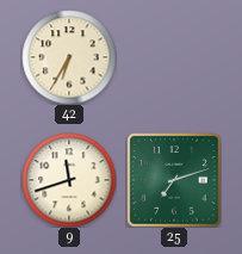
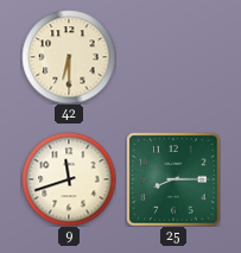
42: 6:35 -> 6:30
25: 7:12 -> 8:15
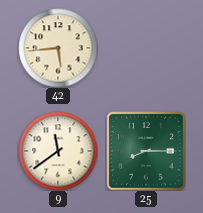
42: 6:30 -> 5:44
9: 11:42 -> 11:39
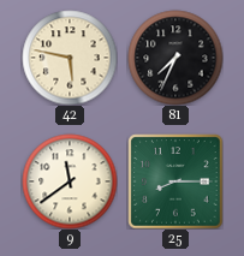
42: 5:44 -> 5:47
81: none -> 7:34
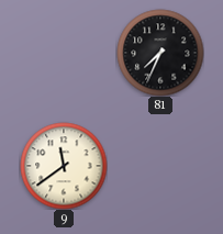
42: 5:47 -> none
25: 8:15 -> none
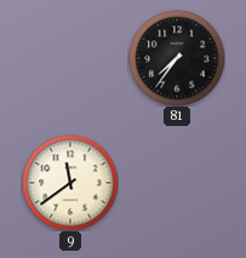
81: 7:34 -> 7:36
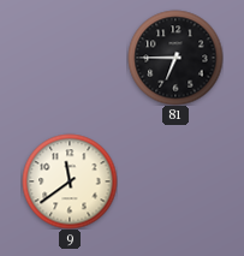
81: 7:36 -> 6:45
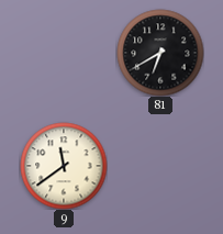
81: 6:45 -> 6:40
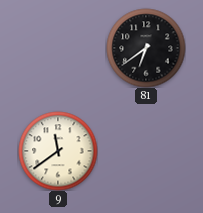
81: 6:40 -> 6:39
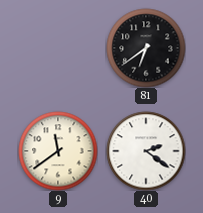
40: none -> 2:21
